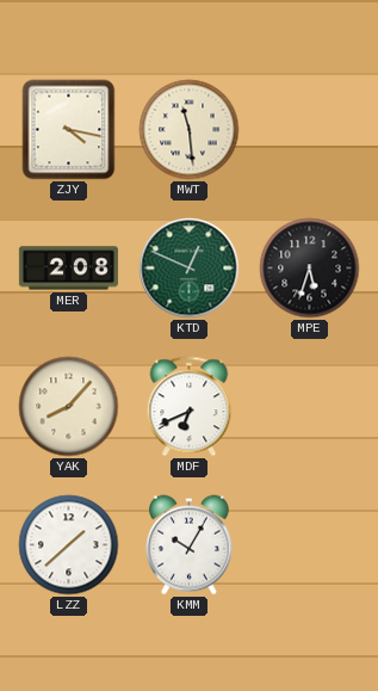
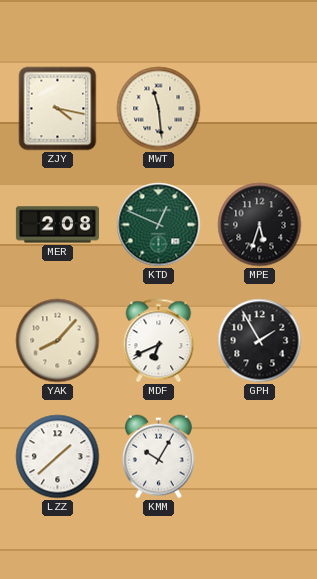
GPH: none -> 1:55
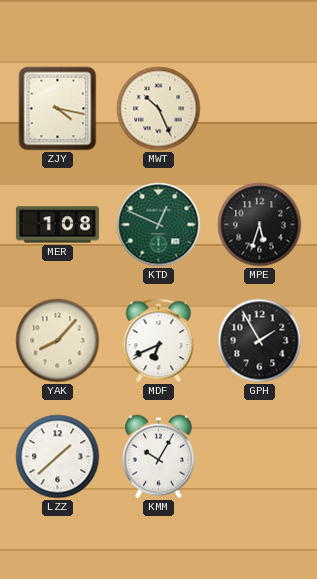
MWT: 11:29 -> 10:26
MER: 2:08 -> 1:08
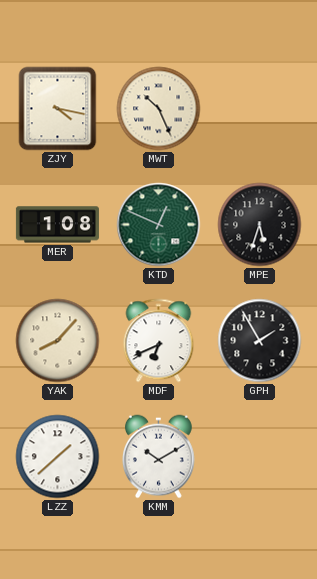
KMM: 10:05 -> 10:10
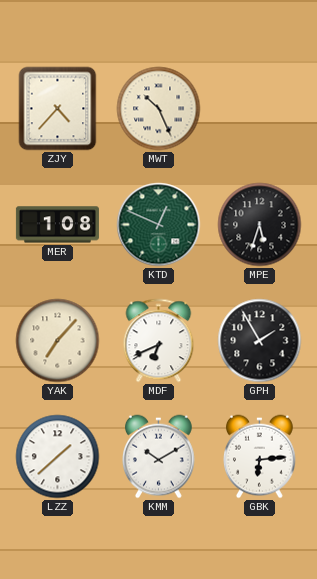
ZJY: 4:17 -> 4:37
YAK: 8:07 -> 7:07
GBK: none -> 6:14
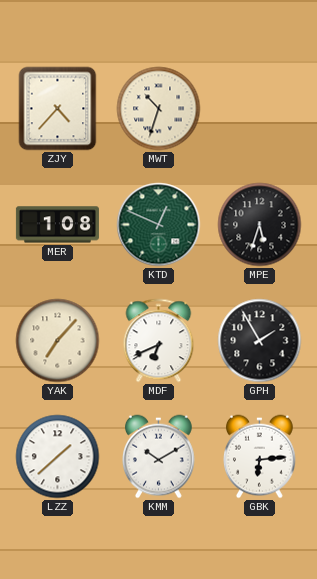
MWT: 10:26 -> 10:33
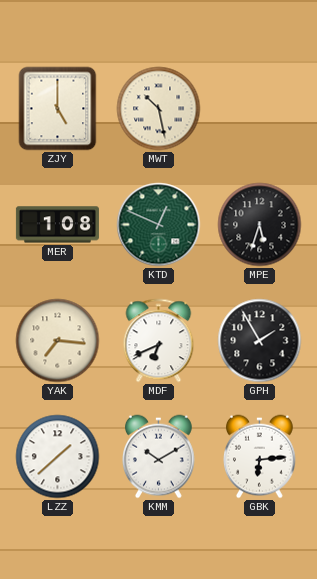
ZJY: 4:37 -> 5:00
MWT: 10:33 -> 10:28
YAK: 7:07 -> 7:16
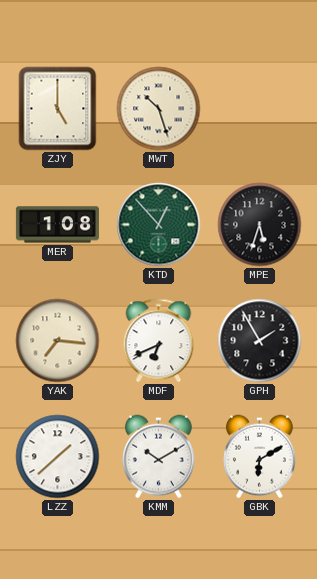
MWT: 10:28 -> 10:27
KTD: 12:49 -> 12:53
GBK: 6:14 -> 6:10
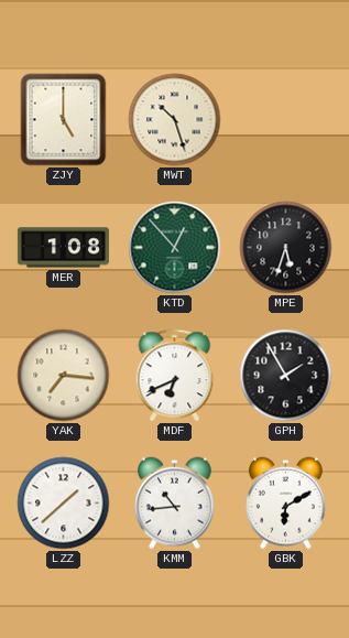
KMM: 10:10 -> 10:44
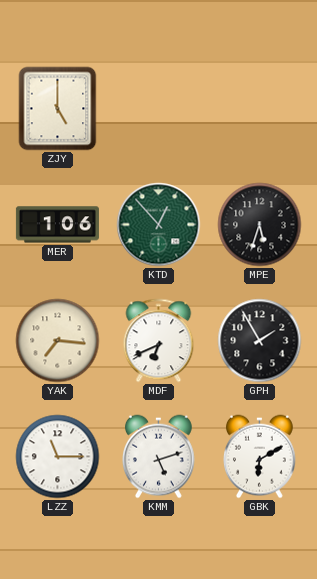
MWT: 10:27 -> none
MER: 1:08 -> 1:06
LZZ: 1:38 -> 11:15
KMM: 10:44 -> 5:12
